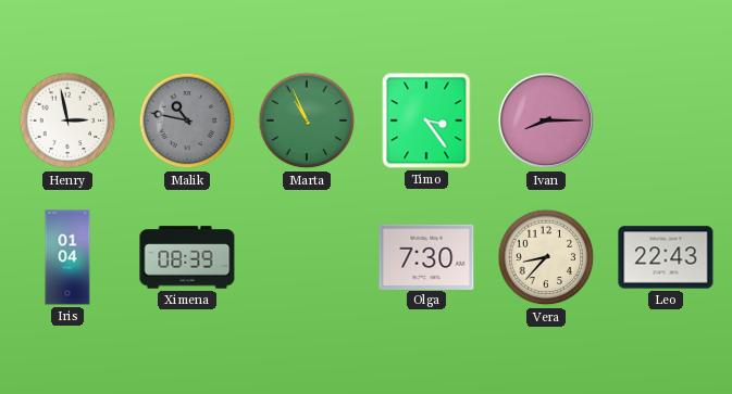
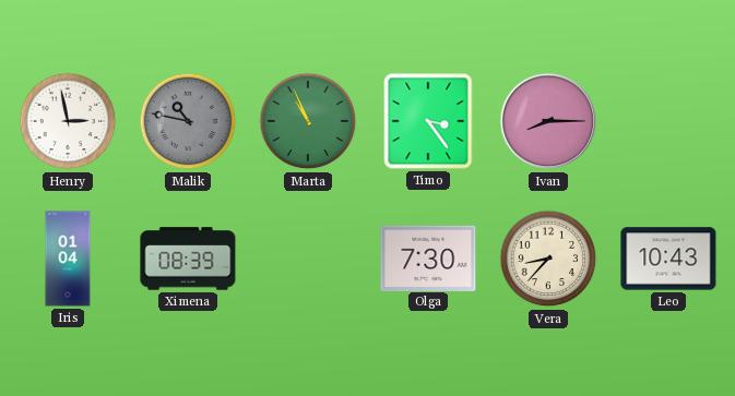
Leo: 22:43 -> 10:43
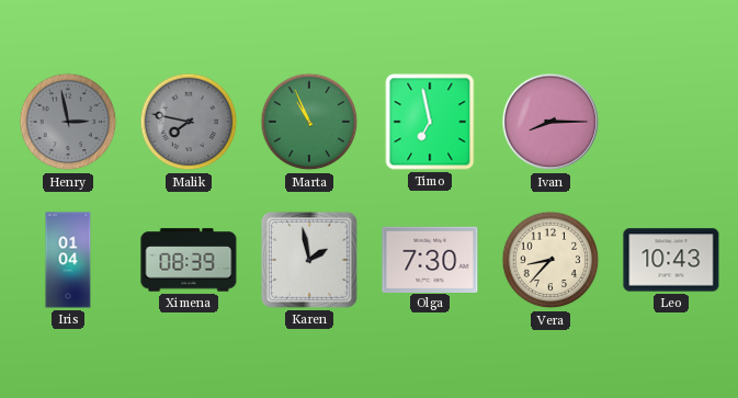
Henry dial: white -> grey
Malik: 10:47 -> 7:47
Timo: 3:24 -> 6:58
Karen: none -> 1:58
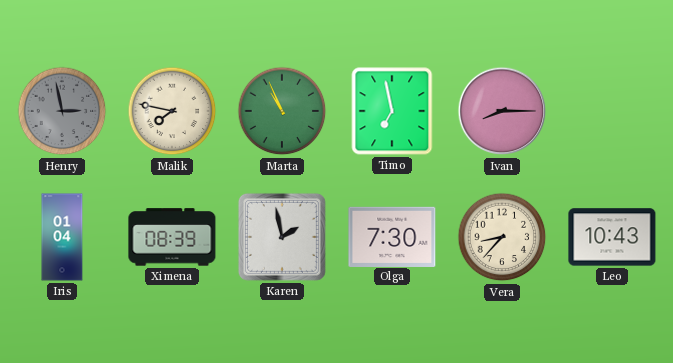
Malik dial: grey -> cream
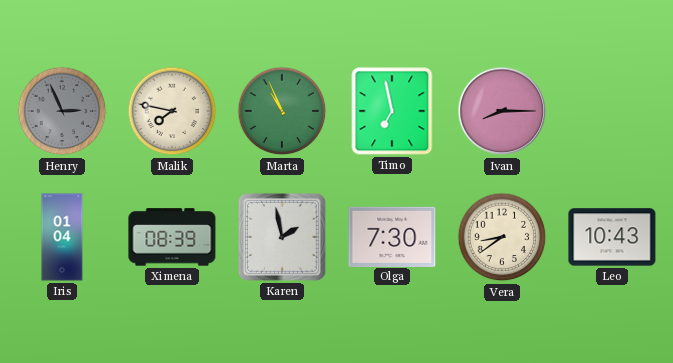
Henry: 2:58 -> 2:56
Vera: 8:37 -> 8:39
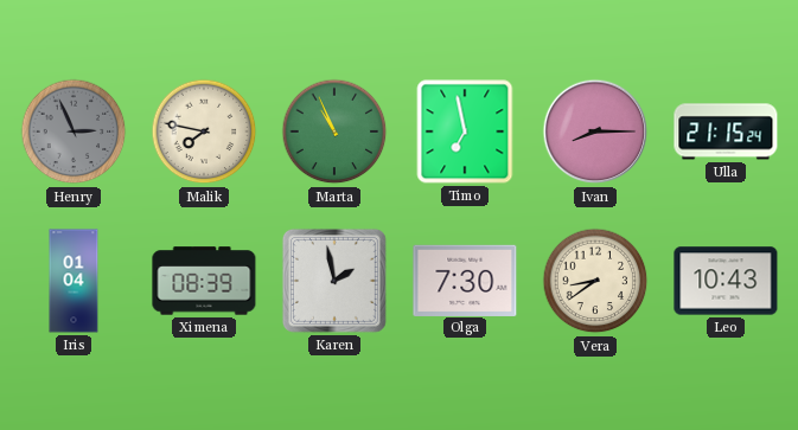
Ulla: none -> 21:15
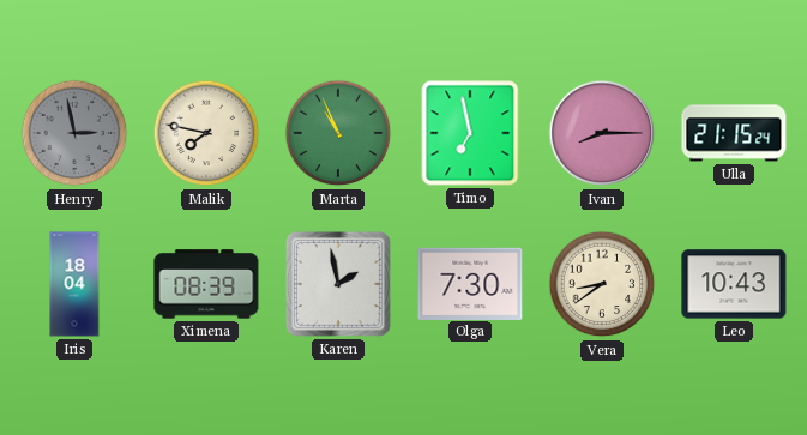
Henry: 2:56 -> 2:58
Iris: 01:04 -> 18:04
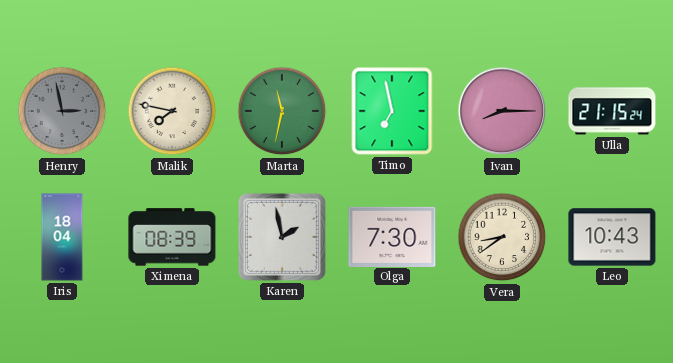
Marta: 10:56 -> 11:32
